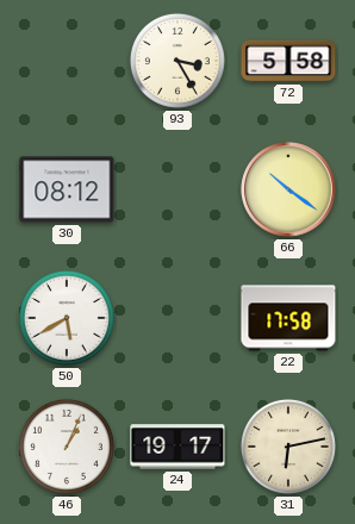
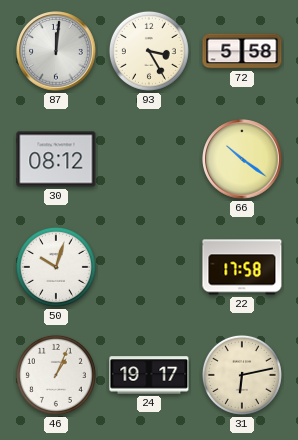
87: none -> 12:01
50: 5:40 -> 10:03
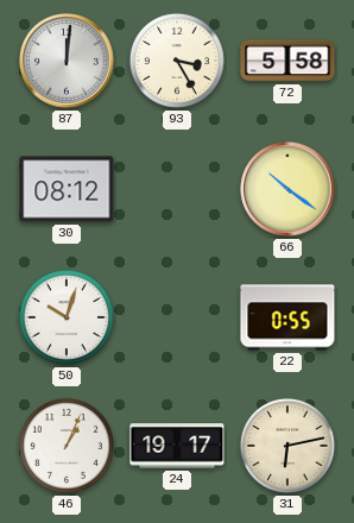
22: 17:58 -> 0:55
